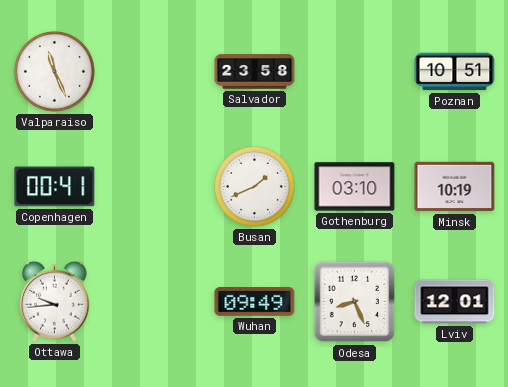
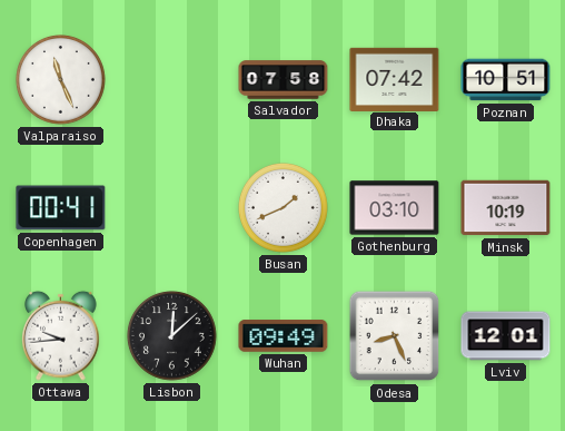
Salvador: 23:58 -> 07:58
Dhaka: none -> 07:42
Lisbon: none -> 12:08
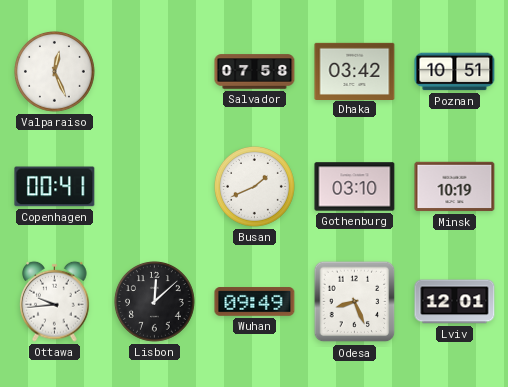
Valparaiso: 11:26 -> 12:26
Dhaka: 07:42 -> 03:42
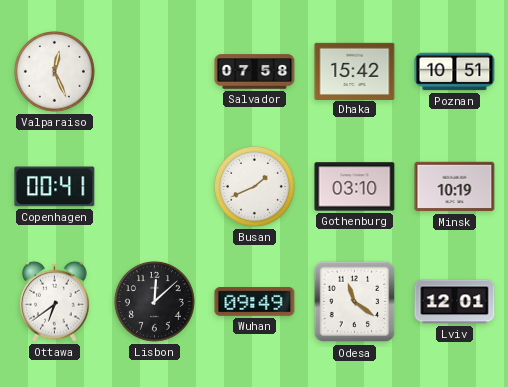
Dhaka: 03:42 -> 15:42
Ottawa: 9:44 -> 6:39
Odesa: 8:26 -> 11:21
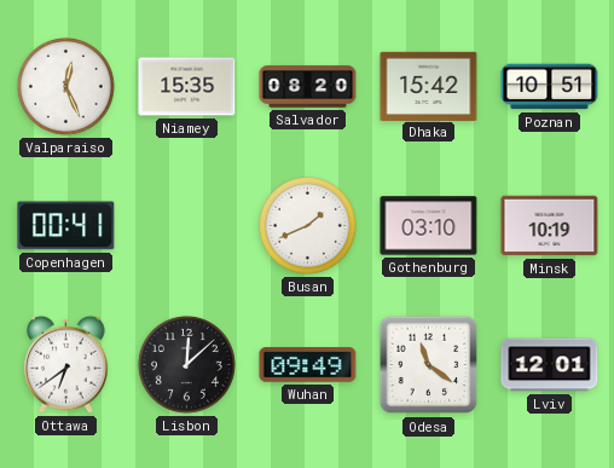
Niamey: none -> 15:35
Salvador: 07:58 -> 08:20
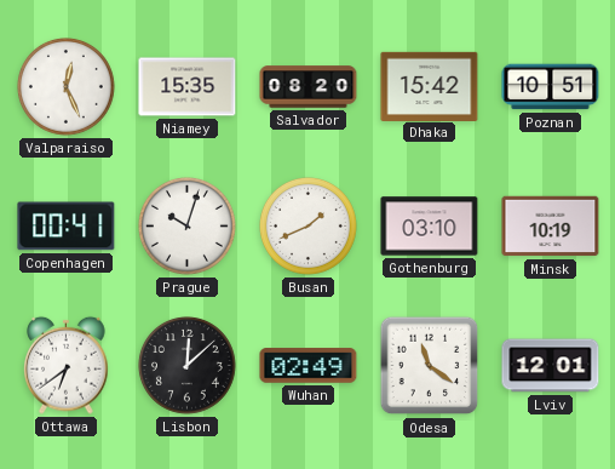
Prague: none -> 10:03
Wuhan: 09:49 -> 02:49
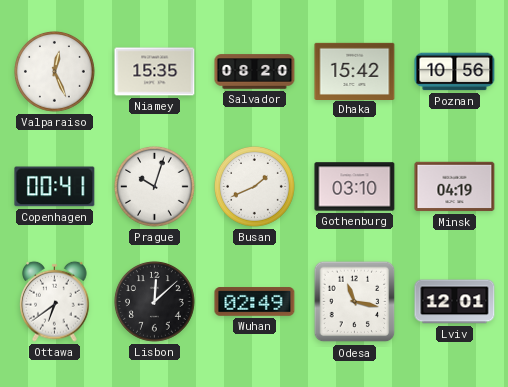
Poznan: 10:51 -> 10:56
Minsk: 10:19 -> 04:19
Odesa: 11:21 -> 11:17
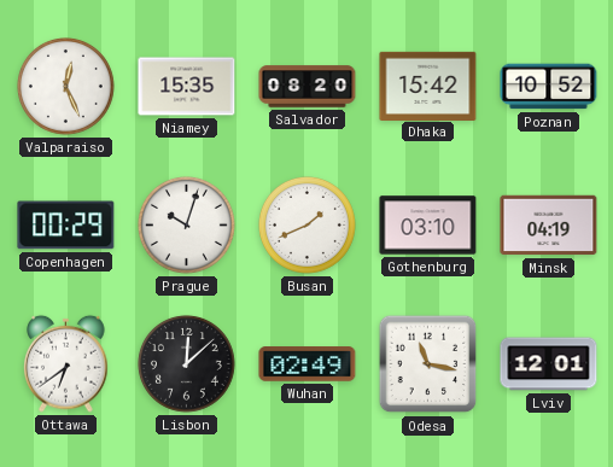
Poznan: 10:56 -> 10:52
Copenhagen: 00:41 -> 00:29
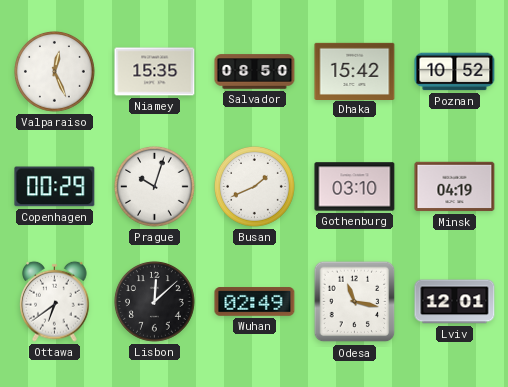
Salvador: 08:20 -> 08:50
